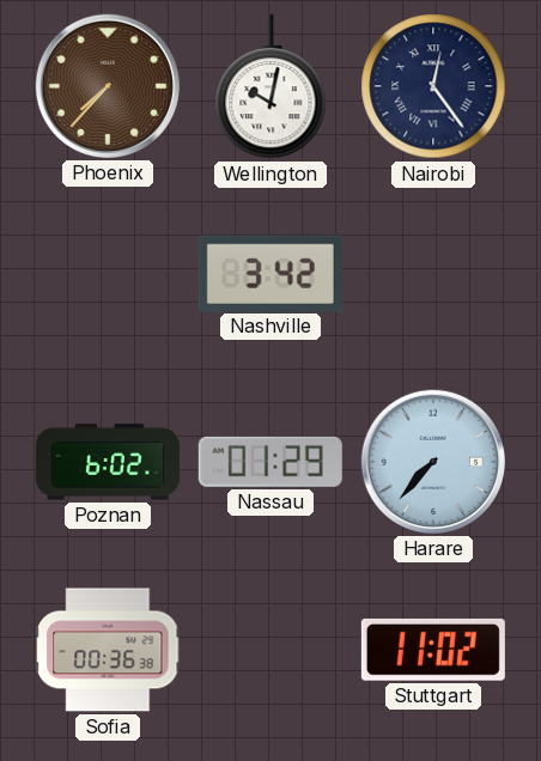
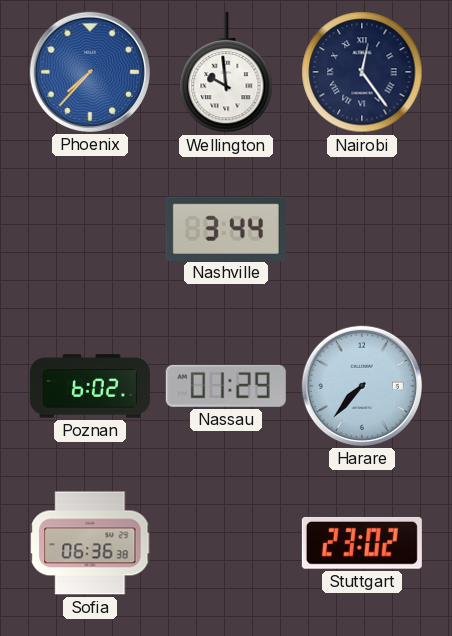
Phoenix dial: brown -> blue
Wellington: 10:02 -> 9:59
Nashville: 3:42 -> 3:44
Sofia: 00:36 -> 06:36
Stuttgart: 11:02 -> 23:02
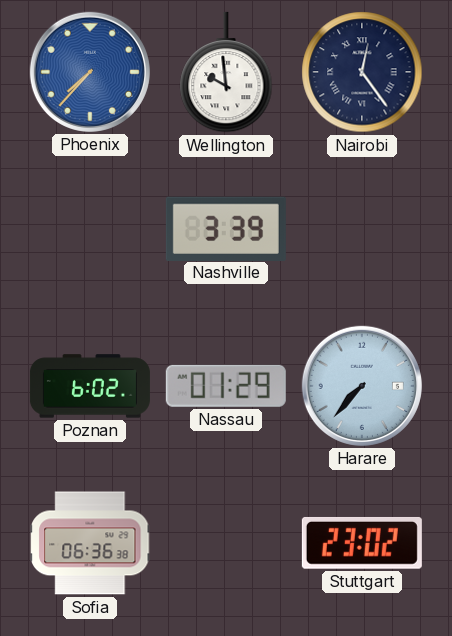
Nashville: 3:44 -> 3:39
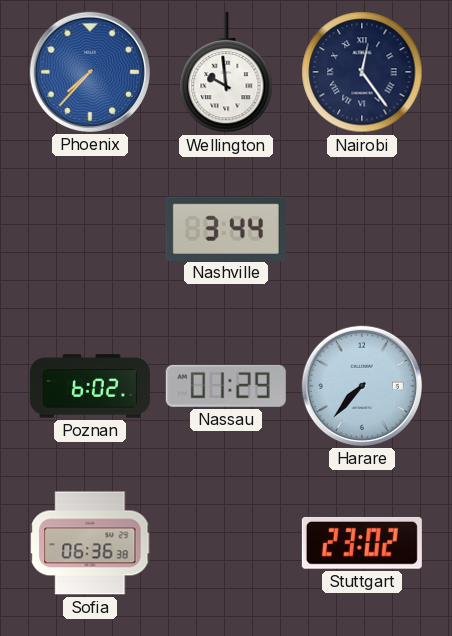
Nashville: 3:39 -> 3:44
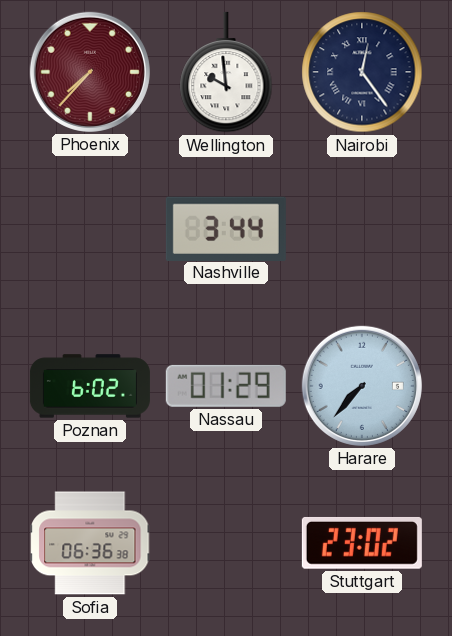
Phoenix dial: blue -> burgundy
